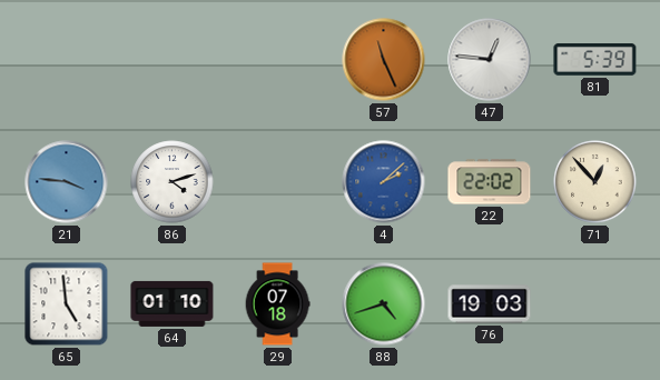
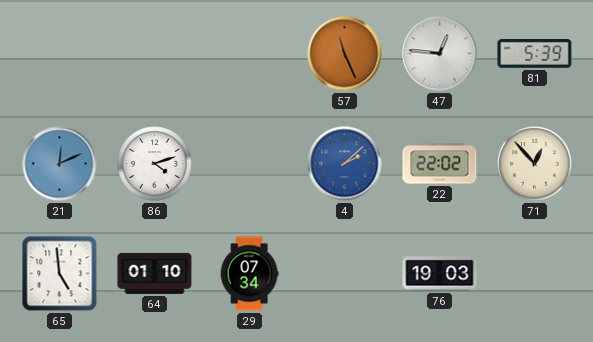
21: 3:46 -> 12:11
29: 07:18 -> 07:34
88: 4:42 -> none
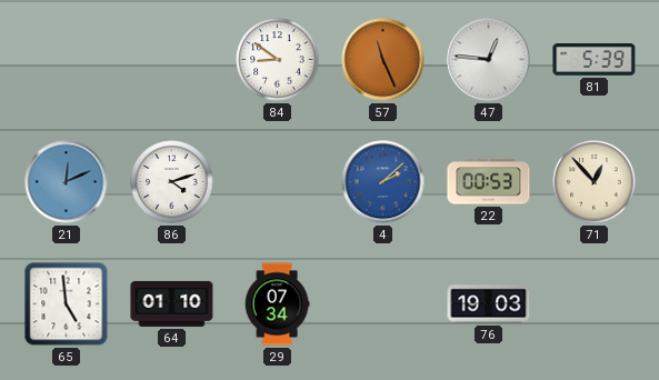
84: none -> 8:51
22: 22:02 -> 00:53
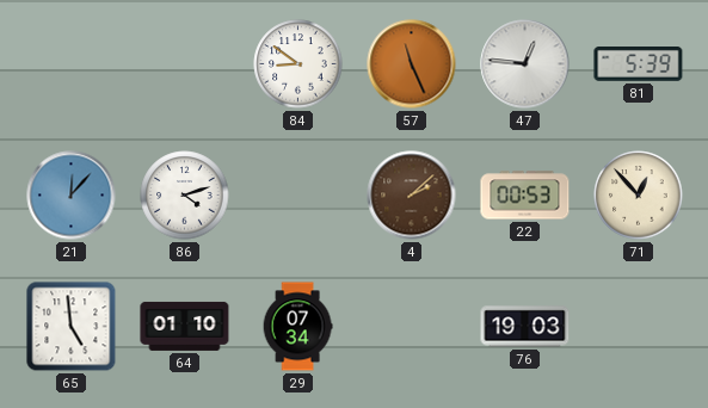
21: 12:11 -> 12:07
4 dial: blue -> brown
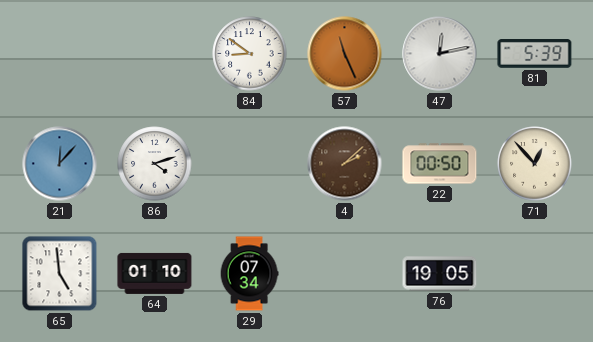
47: 12:46 -> 12:13
22: 00:53 -> 00:50
76: 19:03 -> 19:05
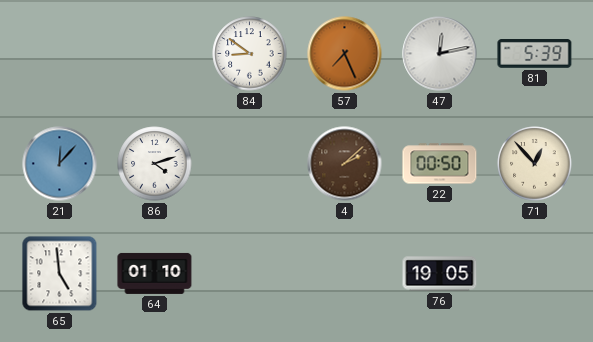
57: 11:26 -> 7:26
29: 07:34 -> none
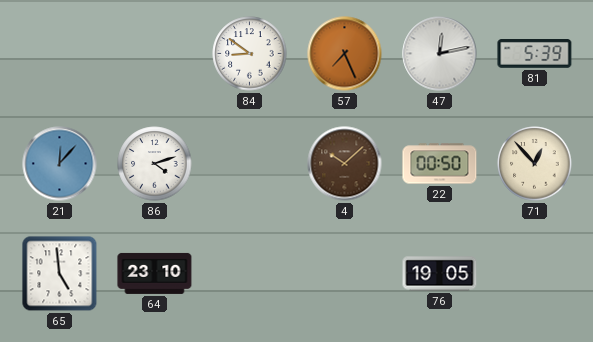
4: 2:08 -> 10:08
64: 01:10 -> 23:10
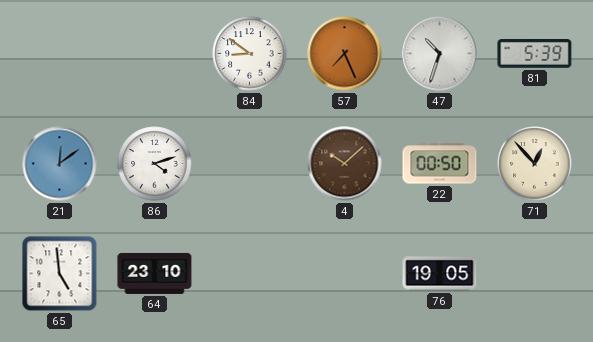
47: 12:13 -> 10:33
21: 12:07 -> 12:09
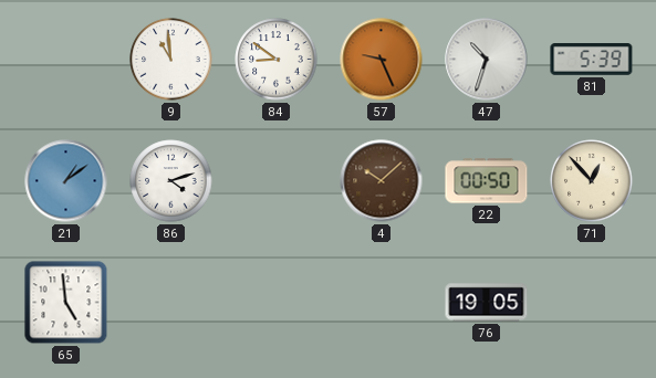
9: none -> 10:59
57: 7:26 -> 9:26
21: 12:09 -> 1:09
64: 23:10 -> none
